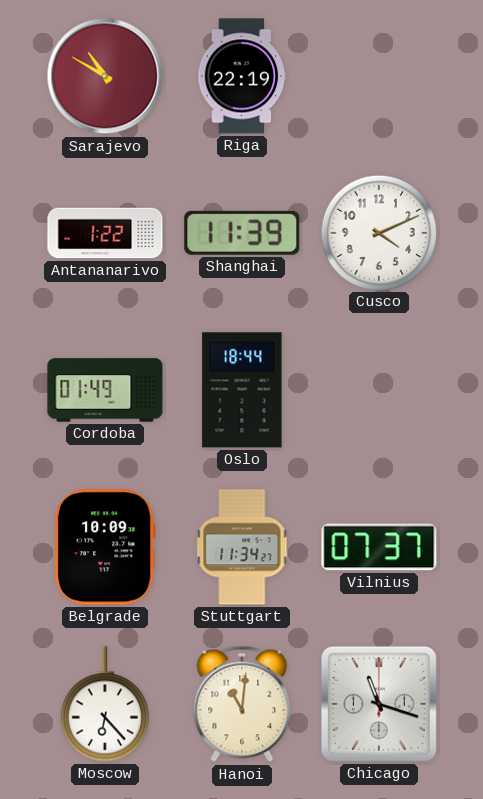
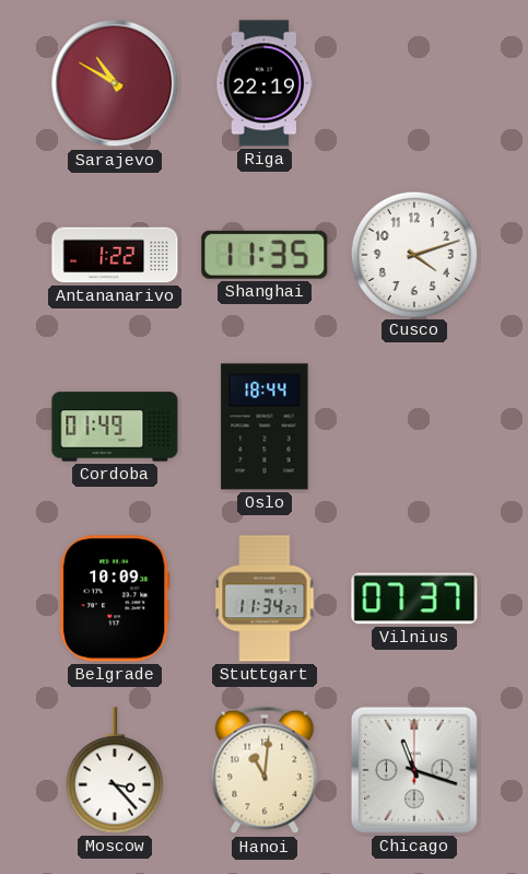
Shanghai: 11:39 -> 11:35
Cusco: 4:11 -> 4:12
Moscow: 6:23 -> 3:23
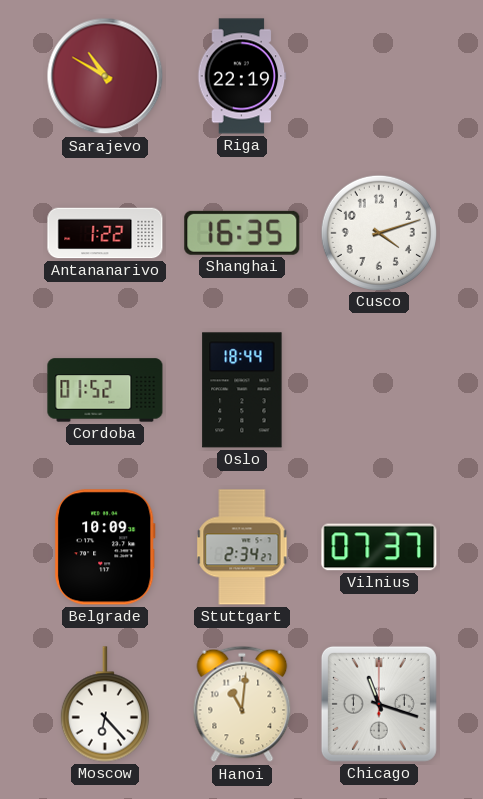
Shanghai: 11:35 -> 16:35
Cordoba: 01:49 -> 01:52
Stuttgart: 11:34 -> 2:34
Moscow: 3:23 -> 6:23
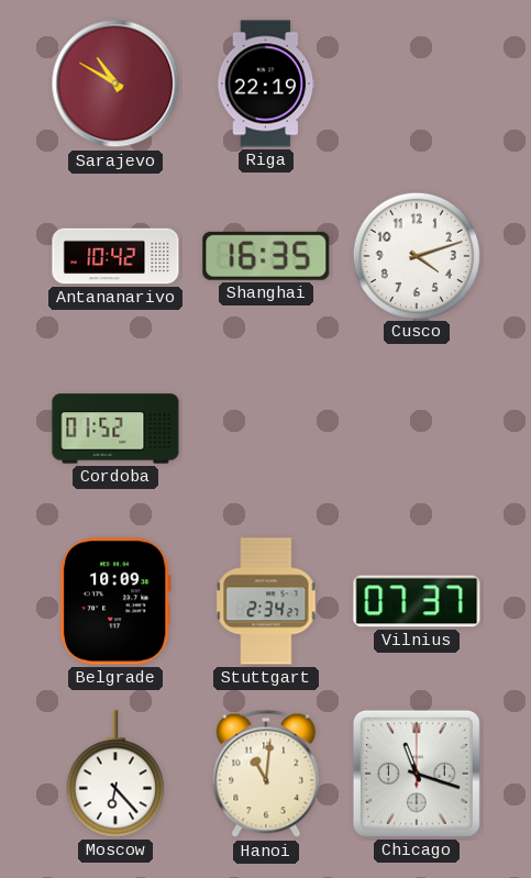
Antananarivo: 1:22 -> 10:42
Oslo: 18:44 -> none
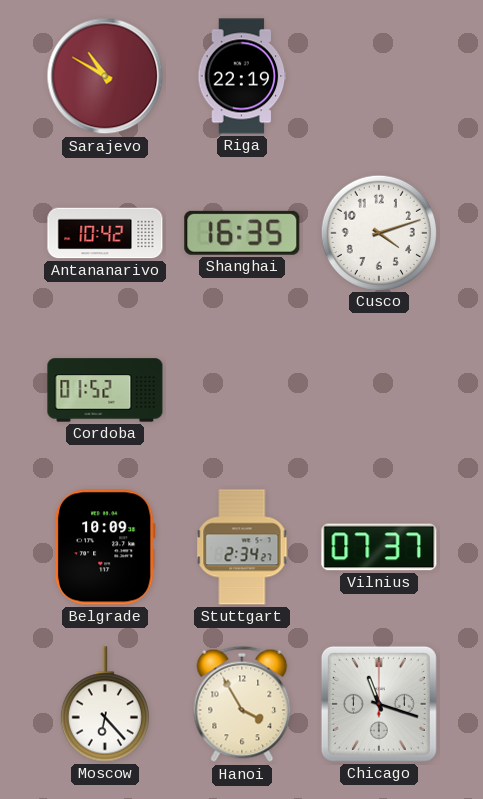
Hanoi: 11:01 -> 3:55
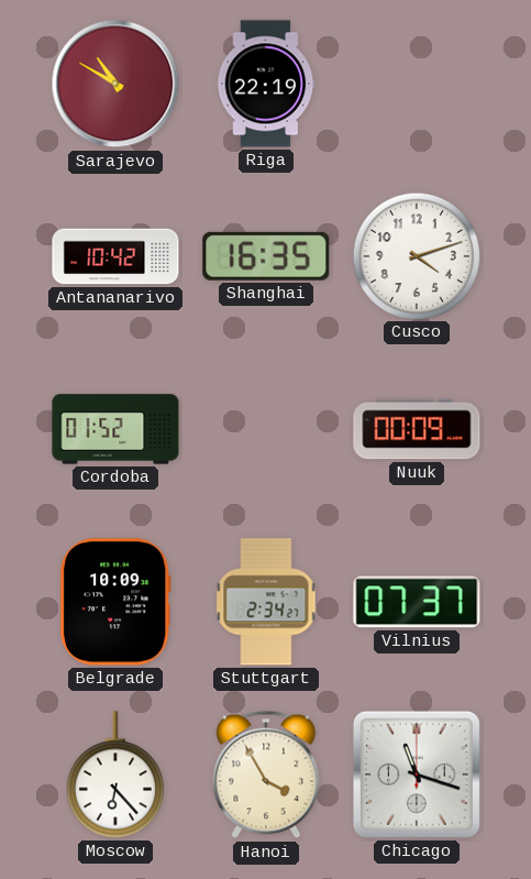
Nuuk: none -> 00:09
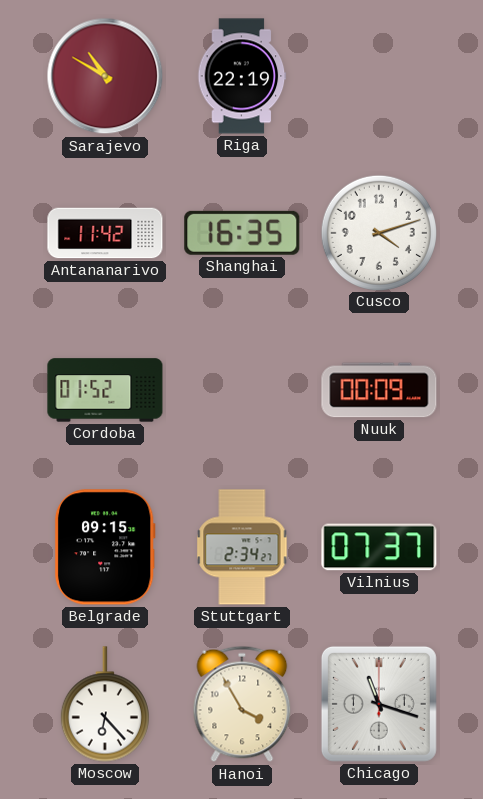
Antananarivo: 10:42 -> 11:42
Belgrade: 10:09 -> 09:15
